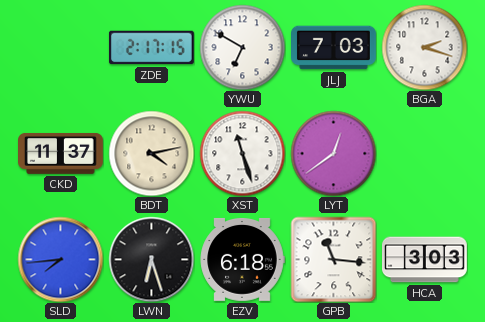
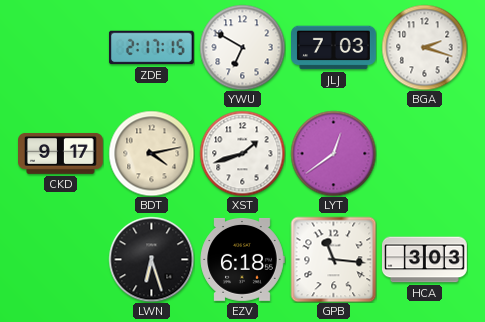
CKD: 11:37 -> 9:17
XST: 11:27 -> 1:42
SLD: 7:44 -> none
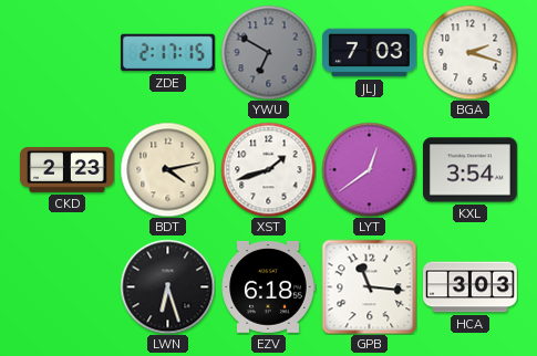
YWU dial: white -> grey
CKD: 9:17 -> 2:23
KXL: none -> 3:54
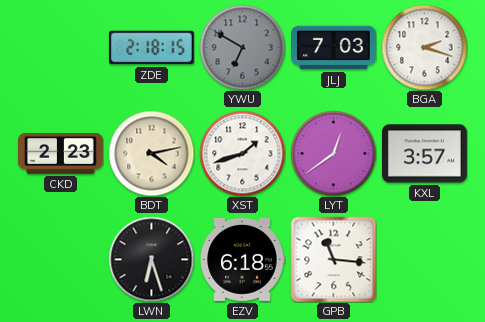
ZDE: 2:17 -> 2:18
KXL: 3:54 -> 3:57
HCA: 3:03 -> none
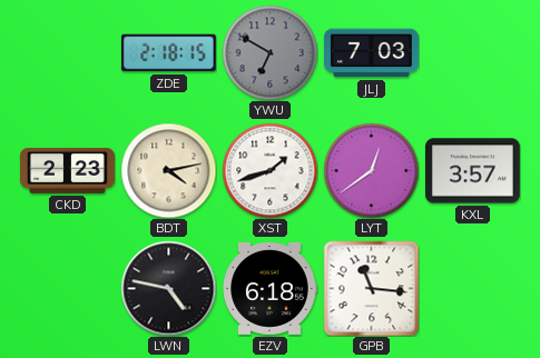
BGA: 2:18 -> none
LWN: 6:27 -> 4:47
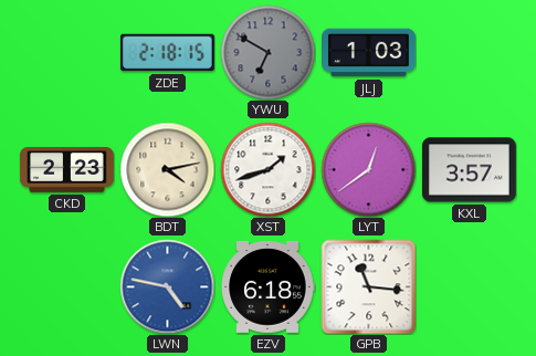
JLJ: 7:03 -> 1:03
LWN dial: black -> blue
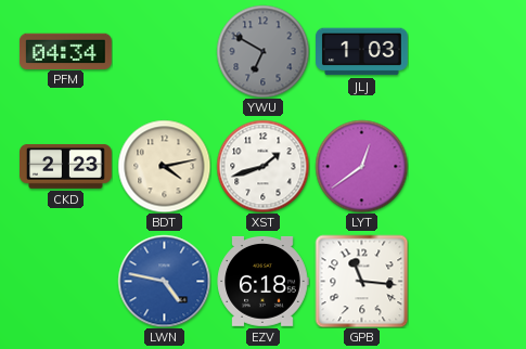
PFM: none -> 04:34
ZDE: 2:18 -> none
KXL: 3:57 -> none
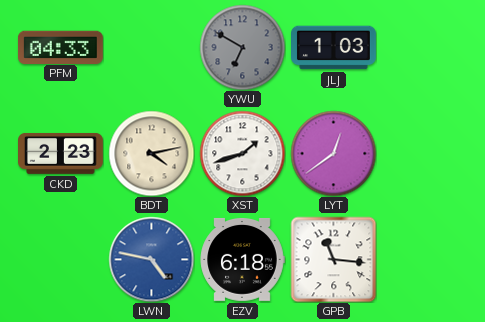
PFM: 04:34 -> 04:33
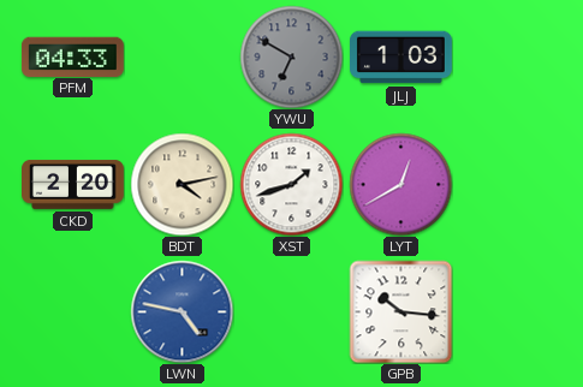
CKD: 2:23 -> 2:20
LYT: 12:39 -> 12:40
EZV: 6:18 -> none
GPB: 11:16 -> 10:16
